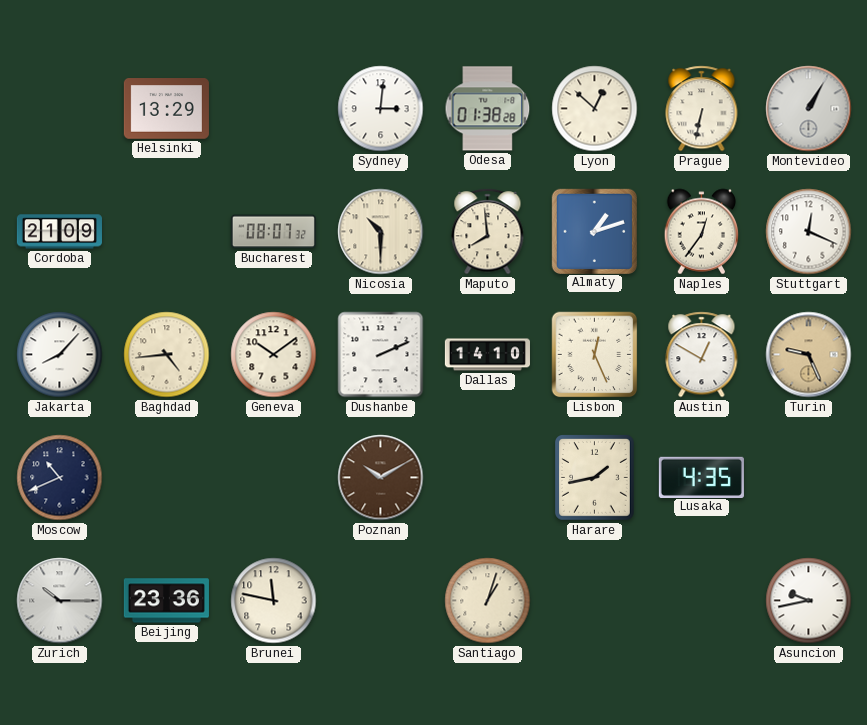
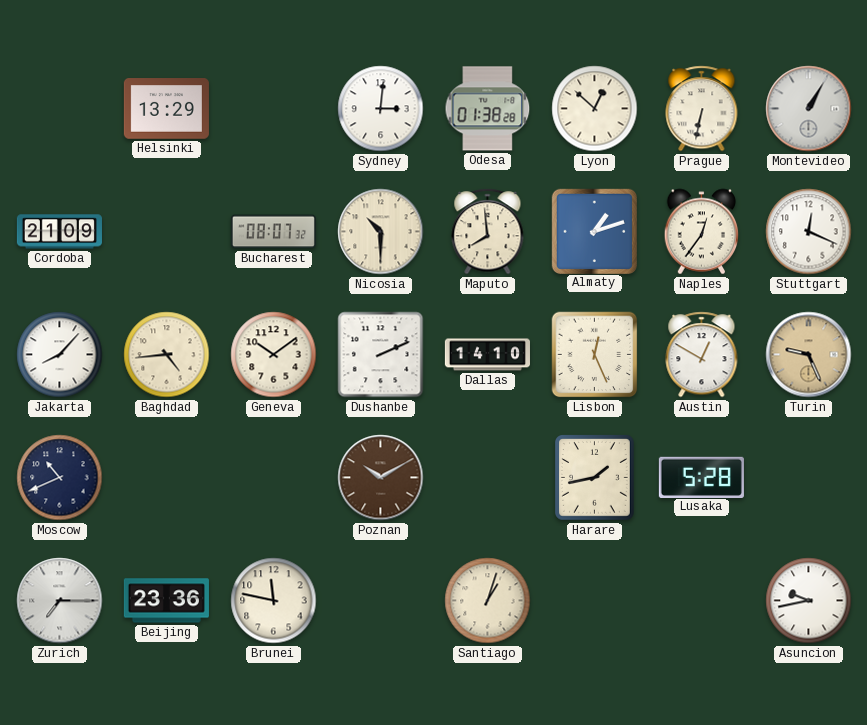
Lusaka: 4:35 -> 5:28
Zurich: 10:15 -> 7:15
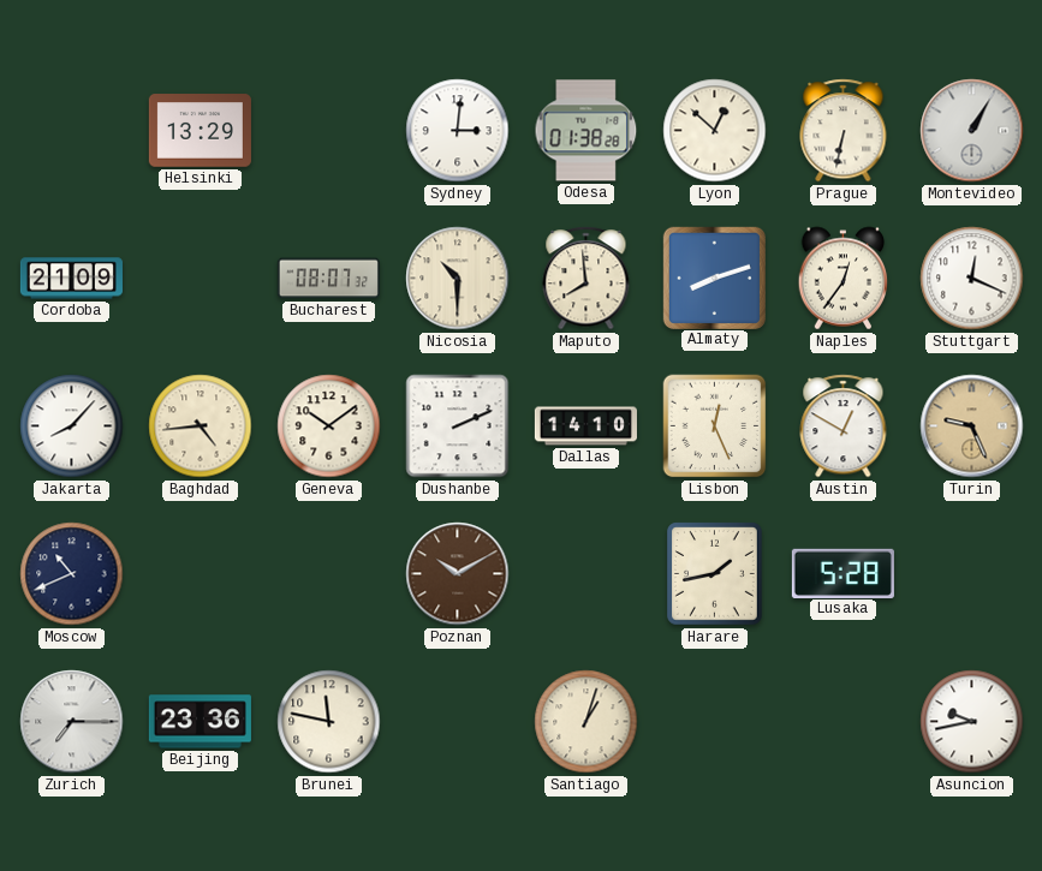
Almaty: 1:12 -> 8:12
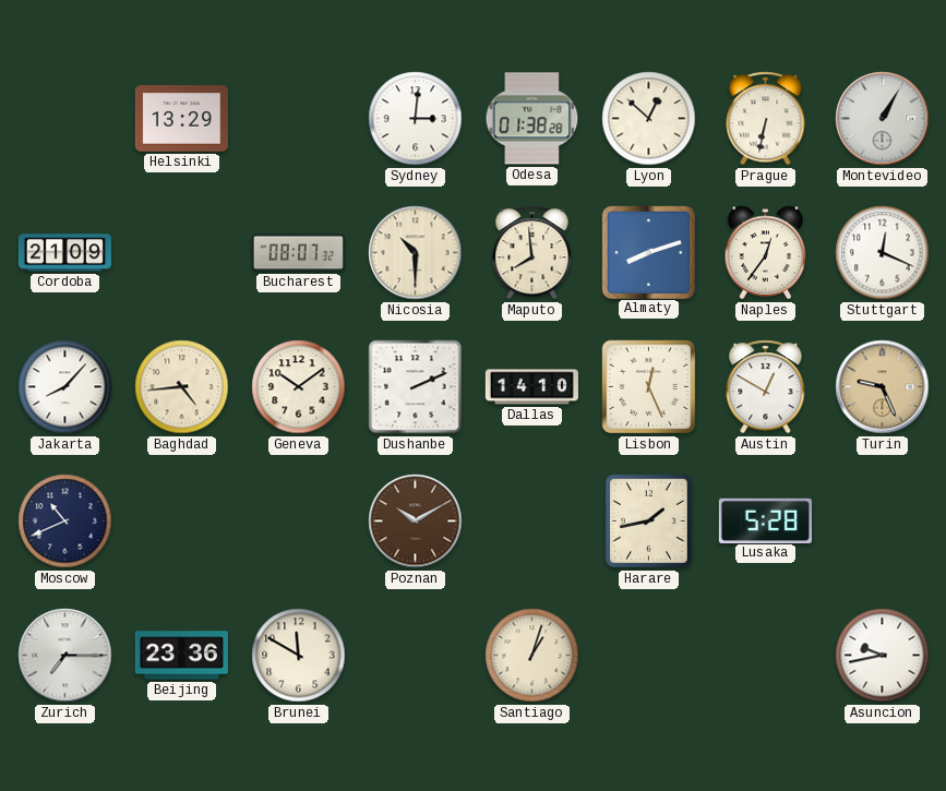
Brunei: 11:47 -> 11:50
